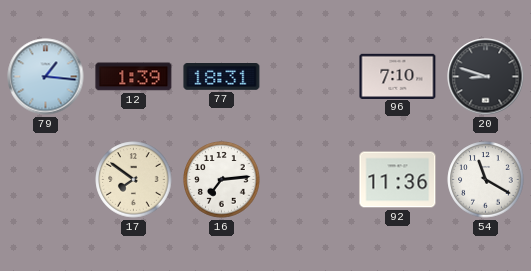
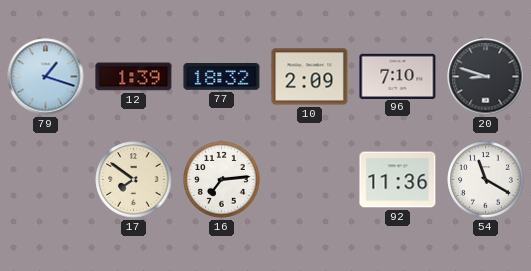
79: 1:16 -> 1:18
77: 18:31 -> 18:32
10: none -> 2:09
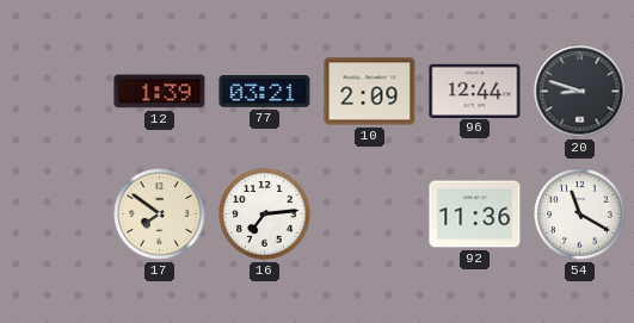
79: 1:18 -> none
77: 18:32 -> 03:21
96: 7:10 -> 12:44
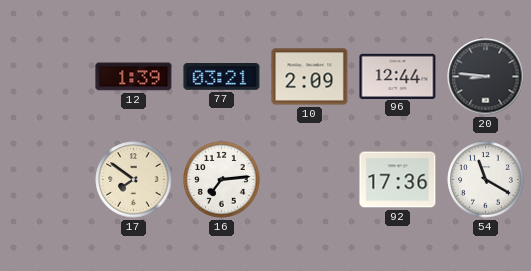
20: 8:48 -> 8:46
92: 11:36 -> 17:36
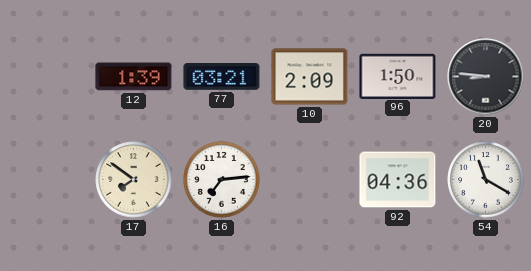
96: 12:44 -> 1:50
92: 17:36 -> 04:36
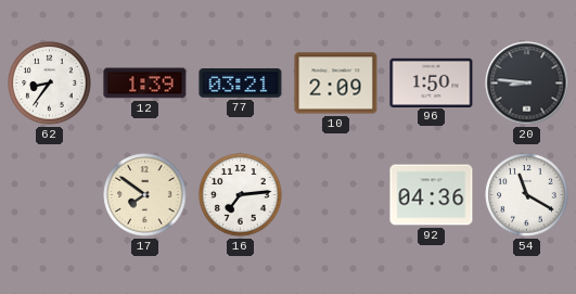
62: none -> 8:36
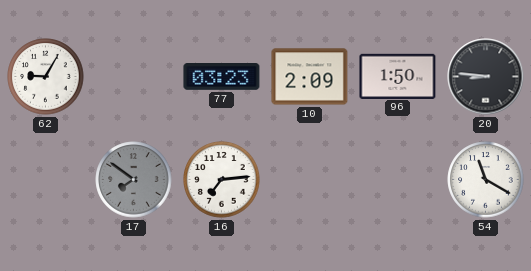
62: 8:36 -> 9:05
12: 1:39 -> none
77: 03:21 -> 03:23
17 dial: cream -> grey
92: 04:36 -> none
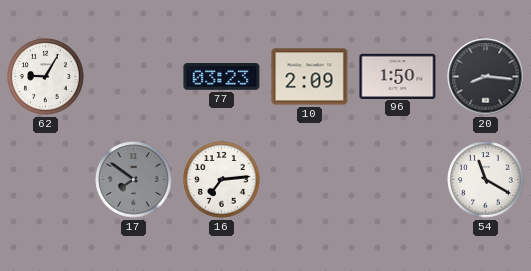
20: 8:46 -> 8:16
